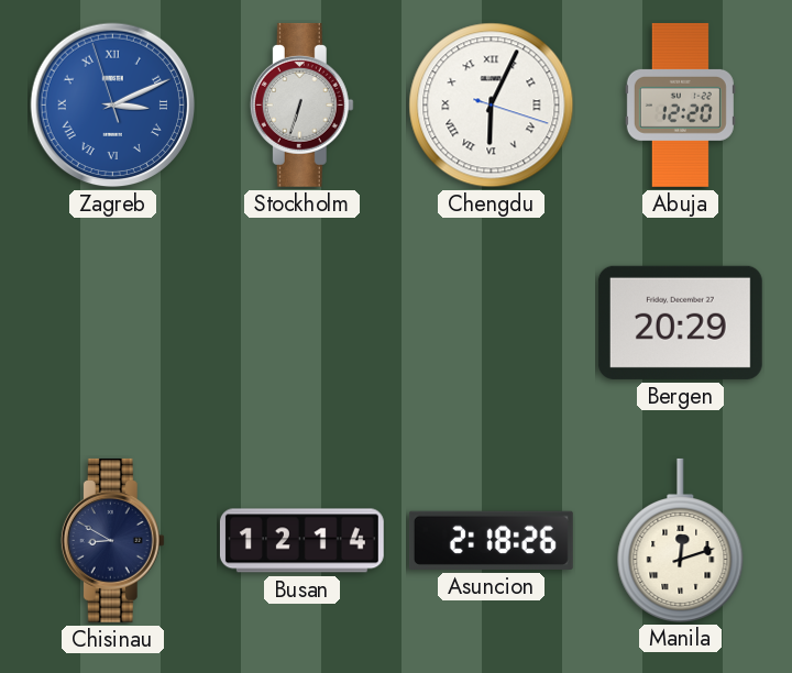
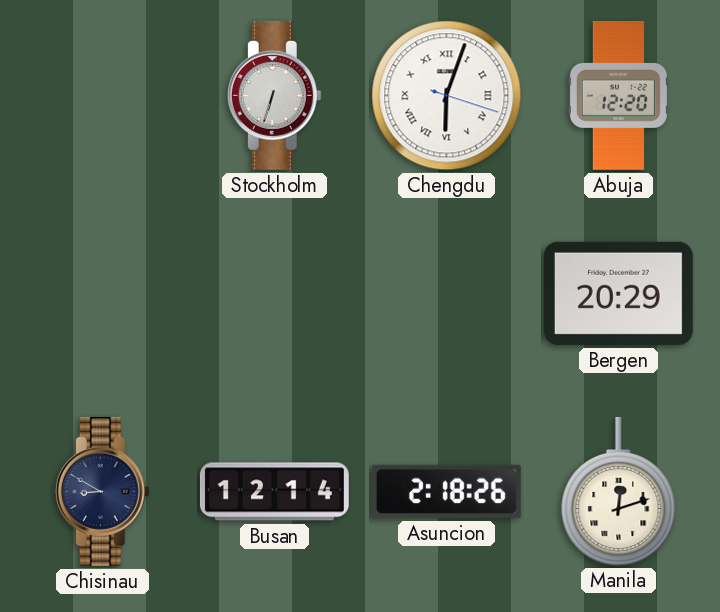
Zagreb: 3:10 -> none
Chengdu: 6:04 -> 6:03
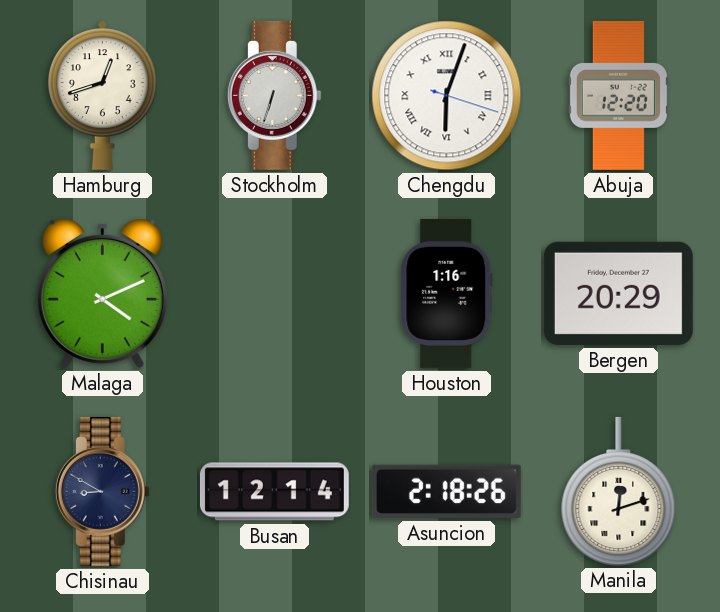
Hamburg: none -> 12:42
Malaga: none -> 4:11
Houston: none -> 1:16
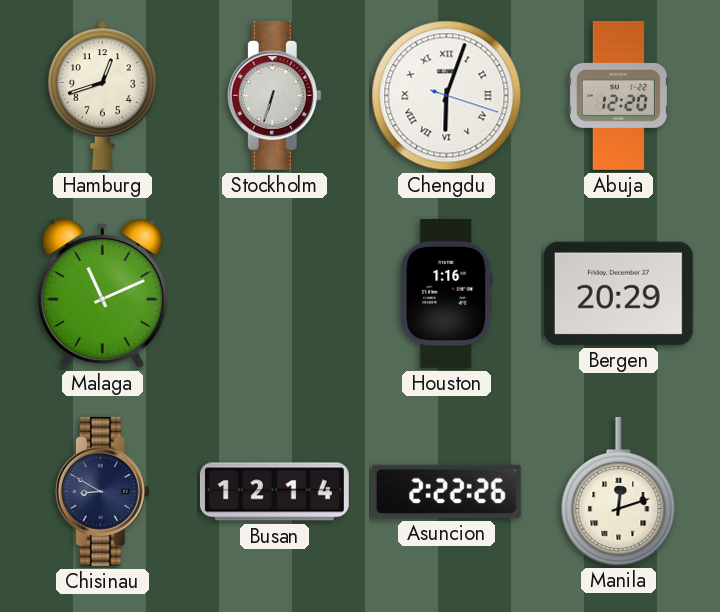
Malaga: 4:11 -> 11:11
Asuncion: 2:18 -> 2:22
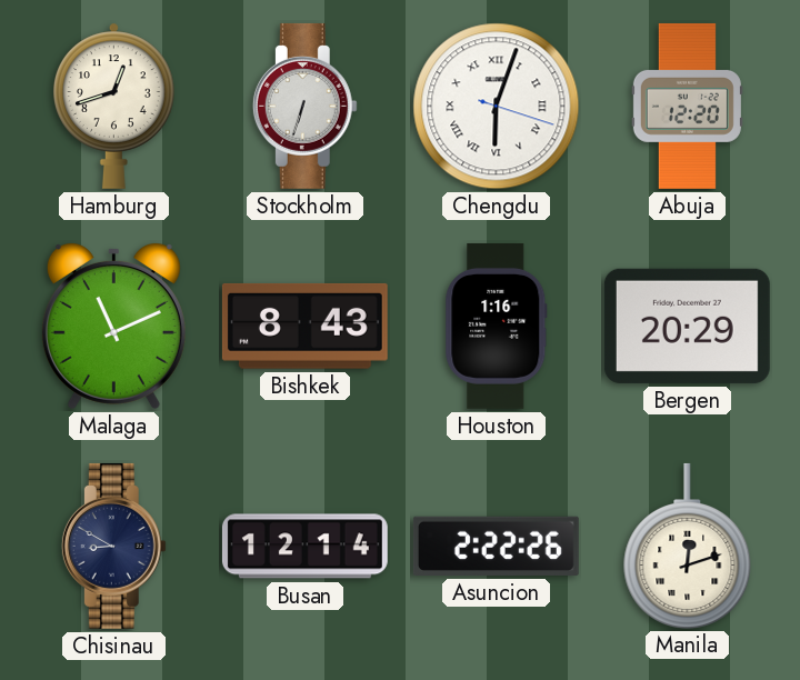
Bishkek: none -> 8:43
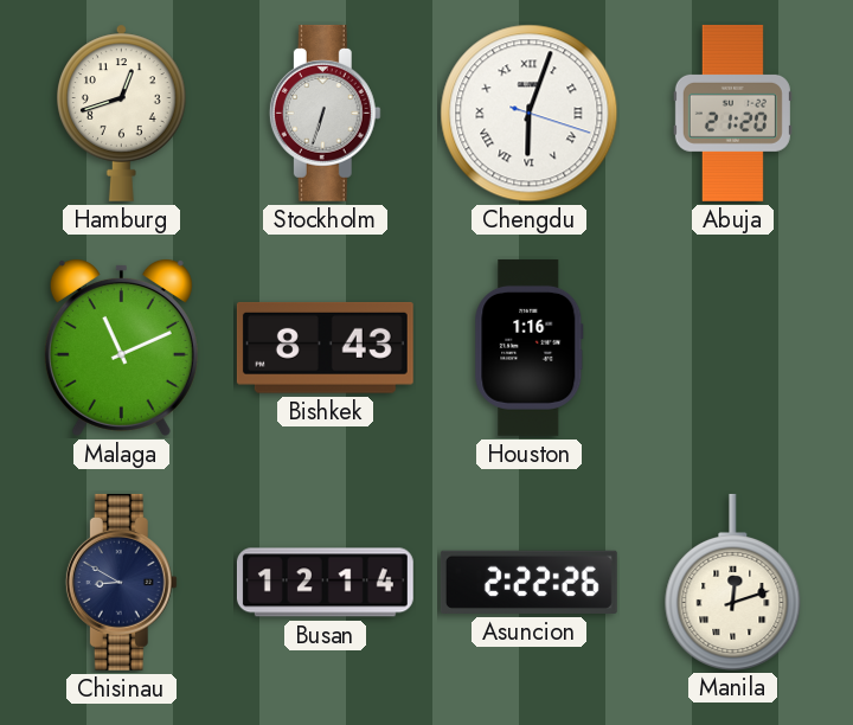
Abuja: 12:20 -> 21:20
Bergen: 20:29 -> none
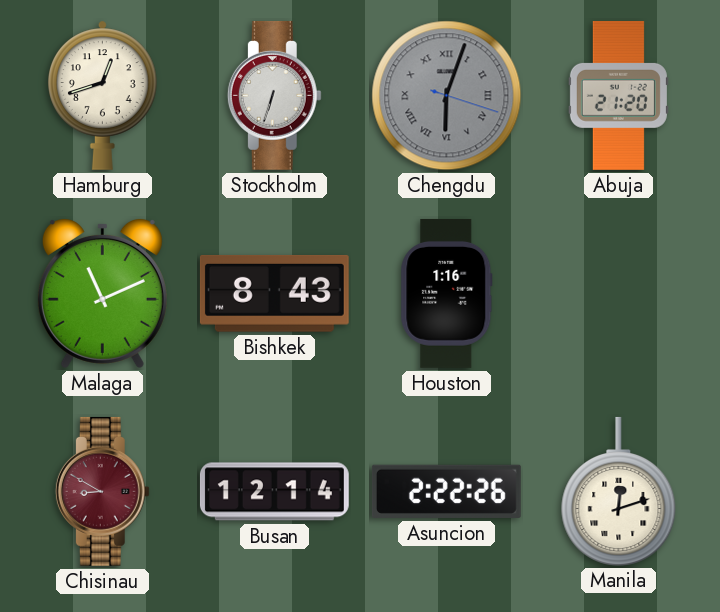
Chengdu dial: white -> grey
Chisinau dial: navy -> burgundy
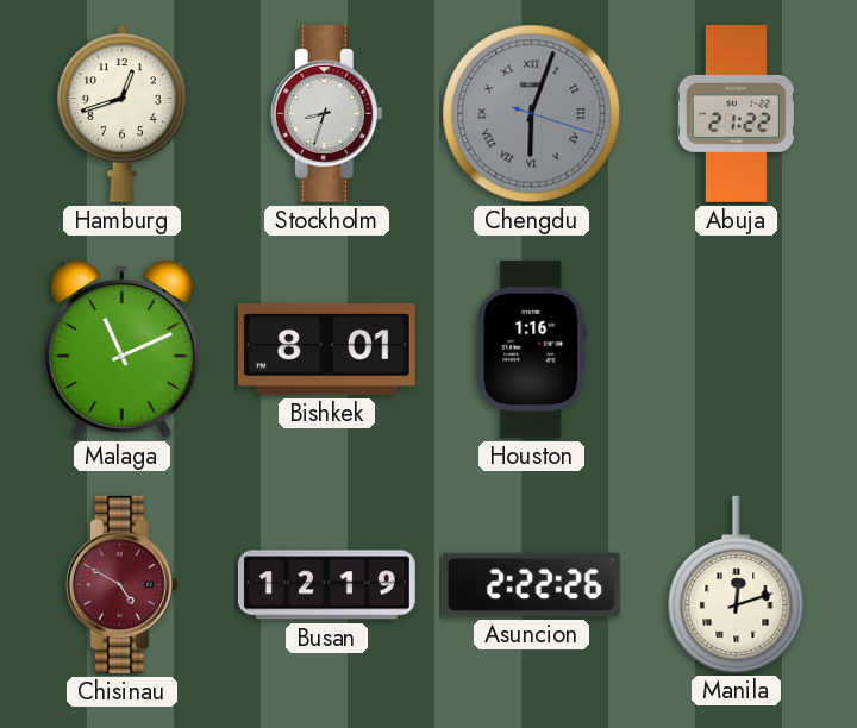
Stockholm: 6:33 -> 8:33
Abuja: 21:20 -> 21:22
Bishkek: 8:43 -> 8:01
Chisinau: 8:50 -> 4:50
Busan: 12:14 -> 12:19
